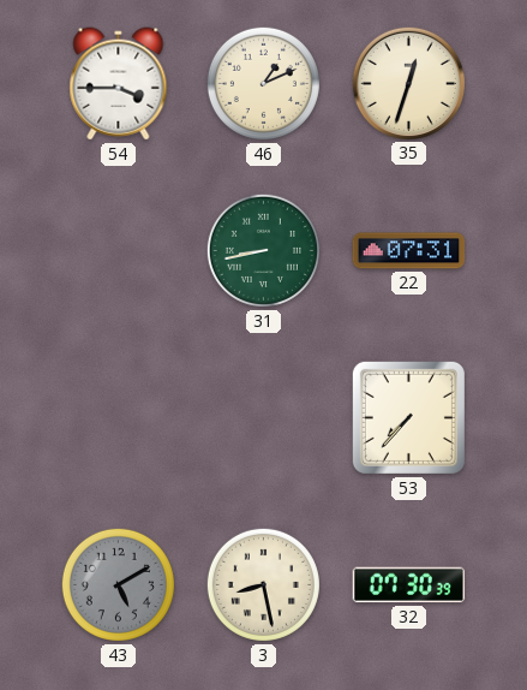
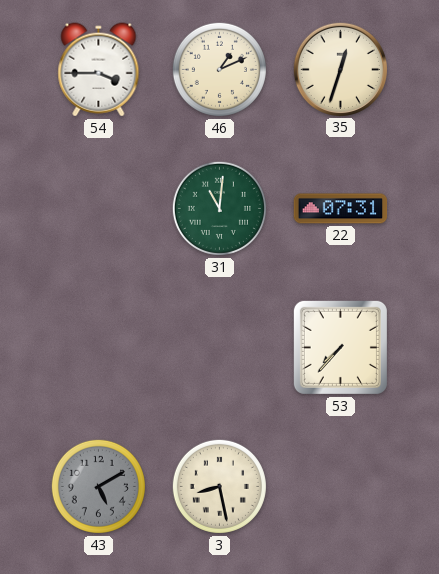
31: 8:43 -> 11:01
32: 07:30 -> none
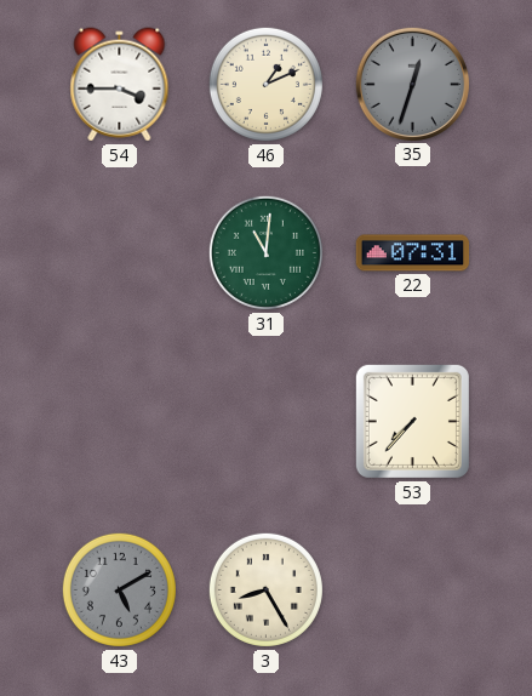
35 dial: cream -> grey
3: 8:28 -> 8:25
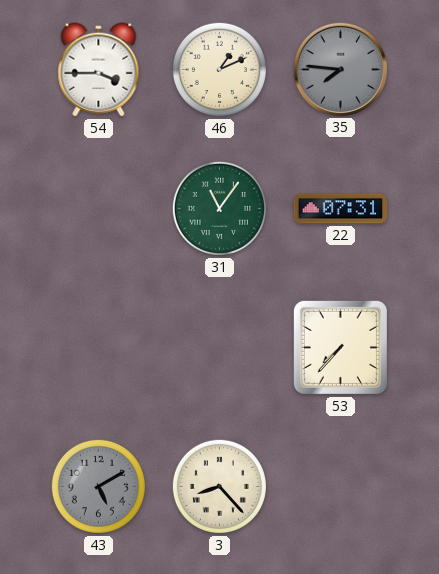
35: 12:33 -> 7:46
31: 11:01 -> 11:06
3: 8:25 -> 8:23
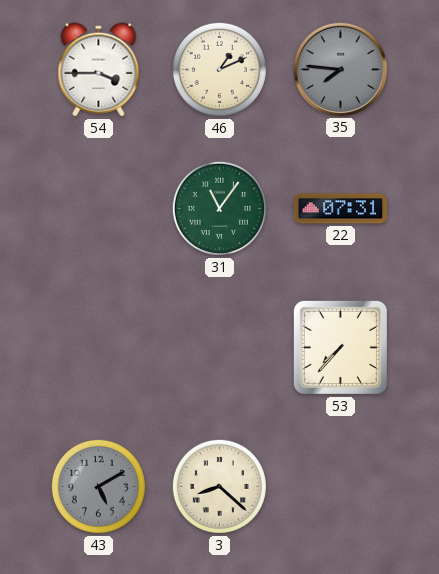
3: 8:23 -> 8:22
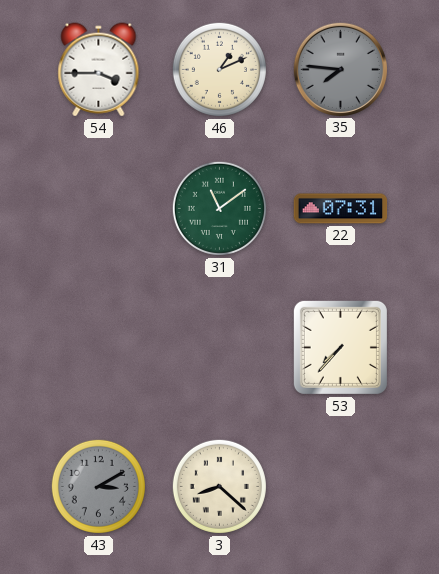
31: 11:06 -> 11:09
43: 5:10 -> 3:10
